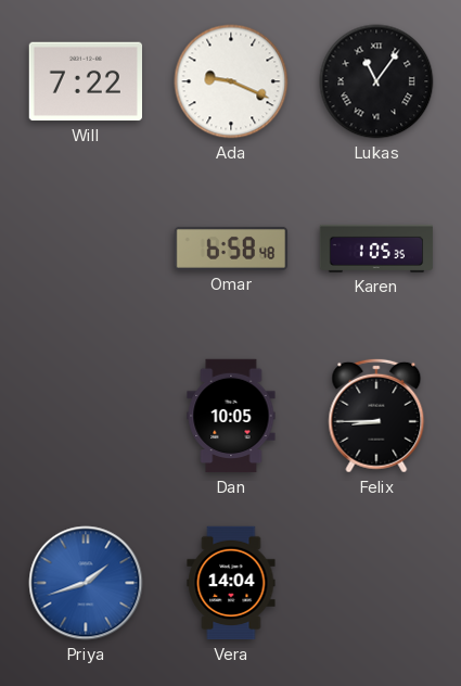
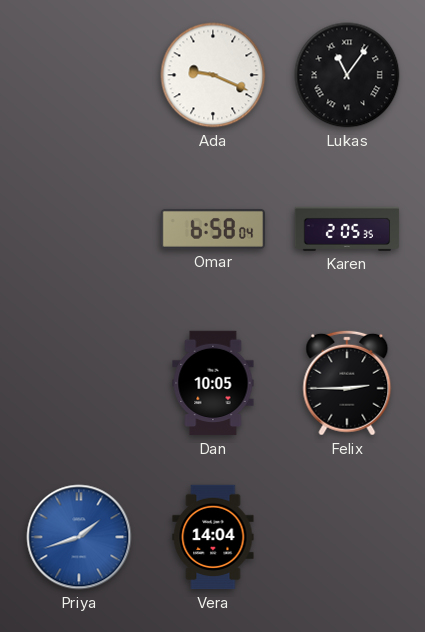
Will: 7:22 -> none
Omar: 6:58:48 -> 6:58:04
Karen: 1:05 -> 2:05
Felix: 8:45 -> 2:45
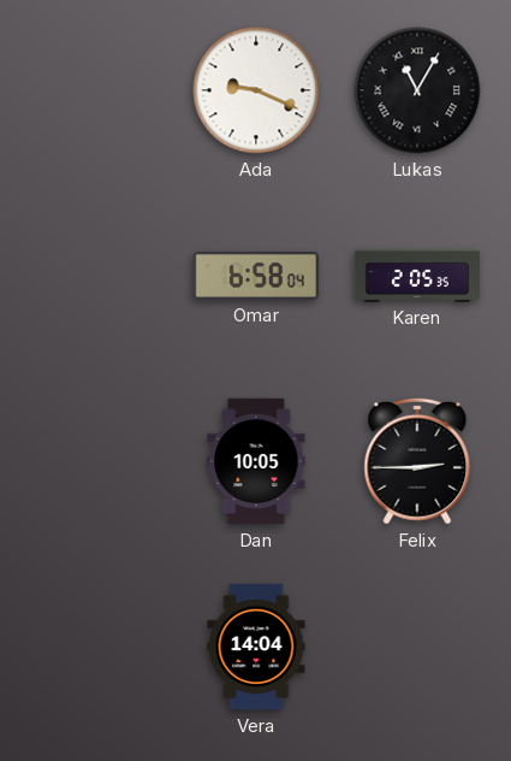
Lukas: 11:06 -> 11:05
Priya: 1:42 -> none
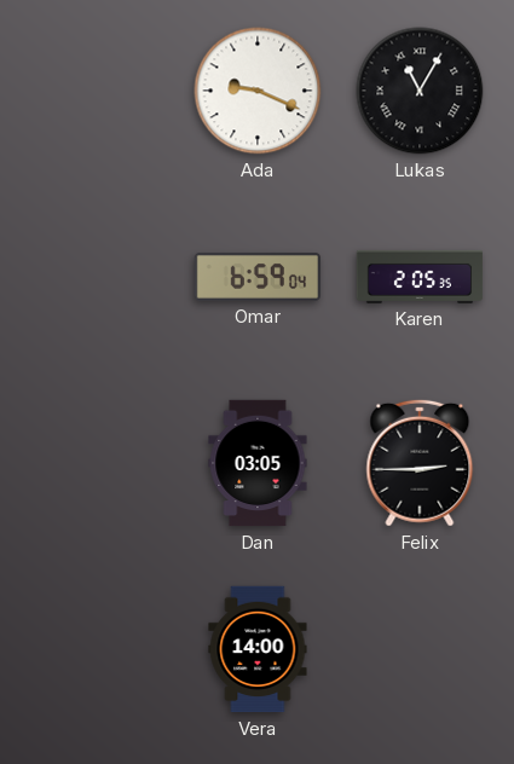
Omar: 6:58 -> 6:59
Dan: 10:05 -> 03:05
Vera: 14:04 -> 14:00
